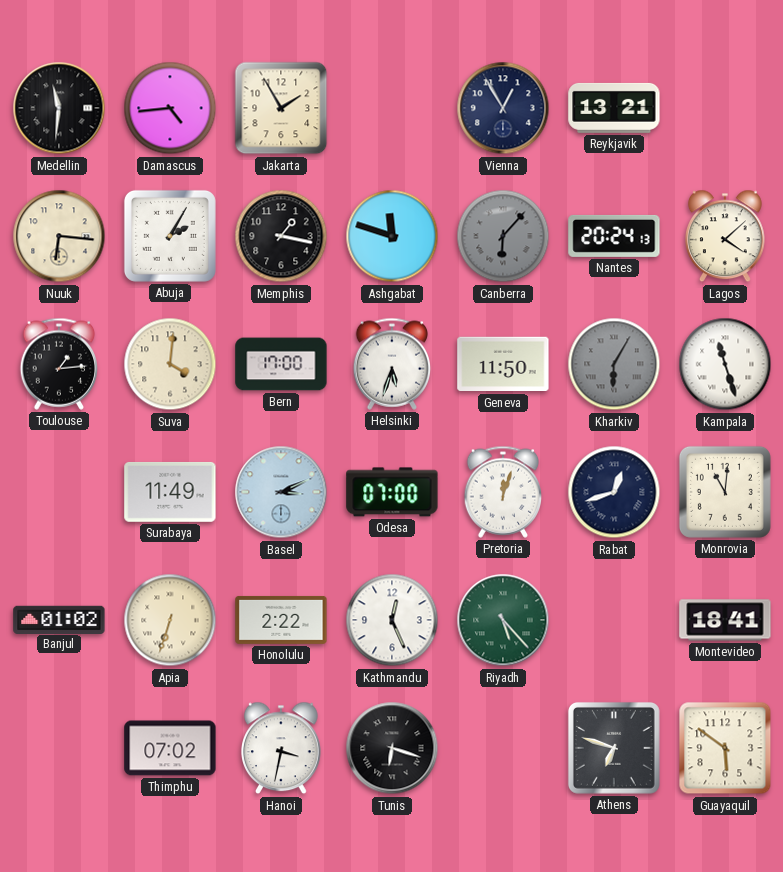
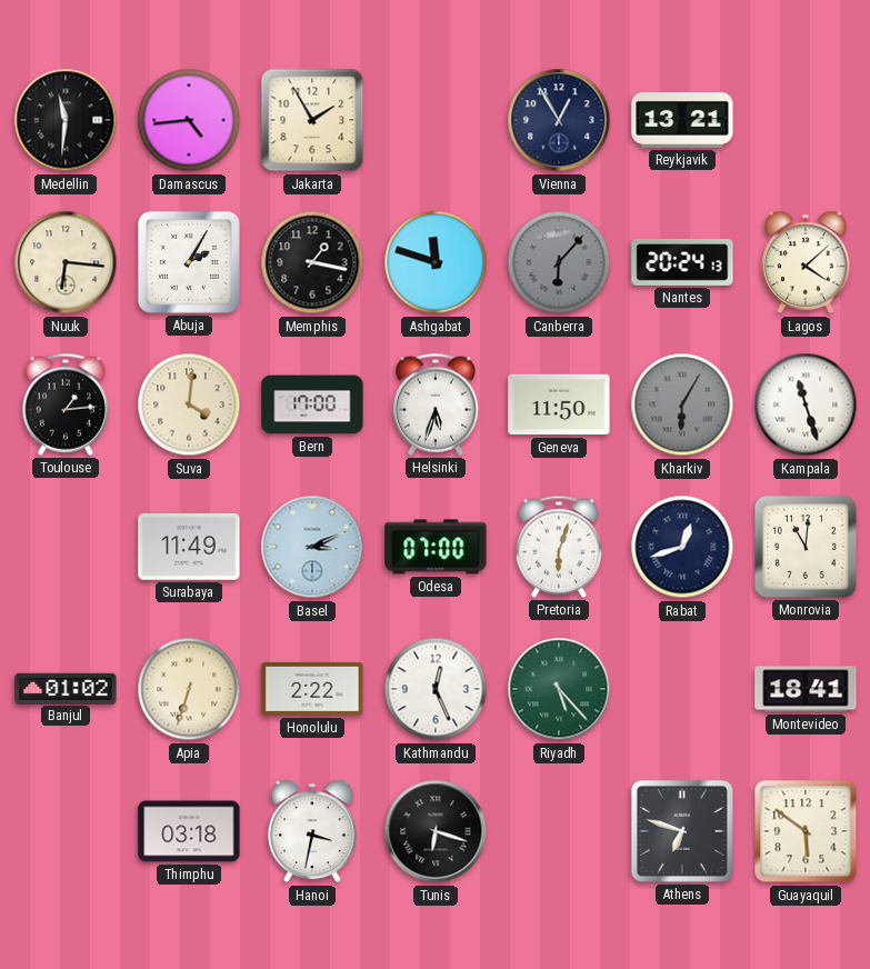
Pretoria: 12:03 -> 6:03
Thimphu: 07:02 -> 03:18
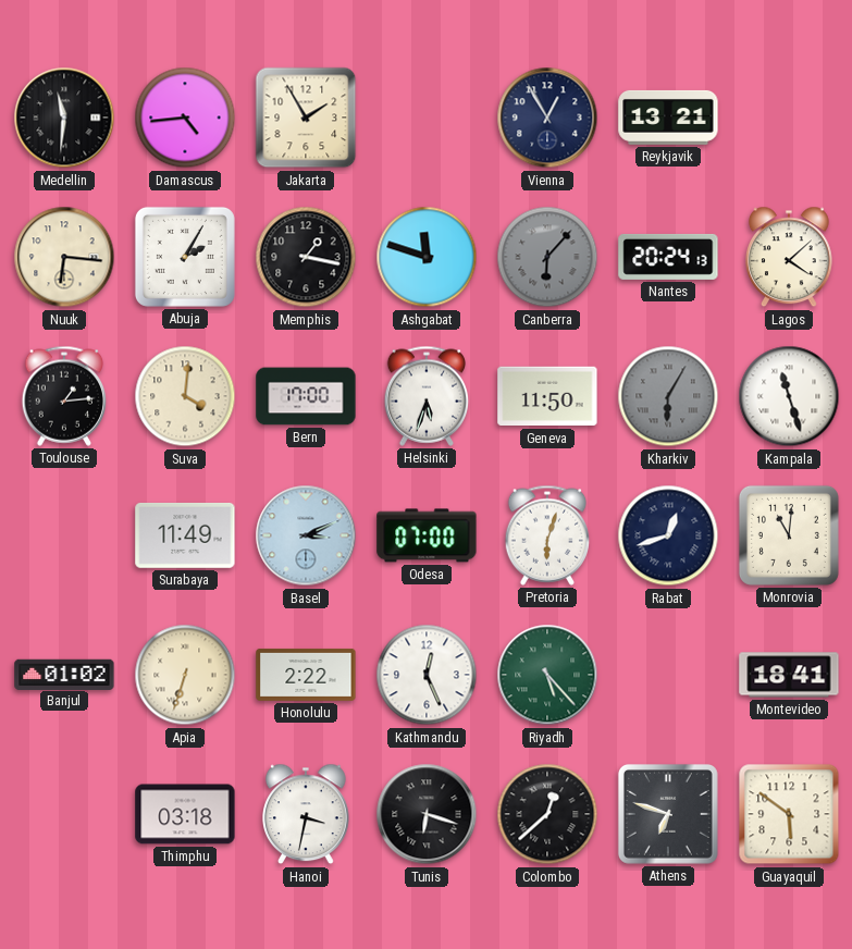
Colombo: none -> 12:38
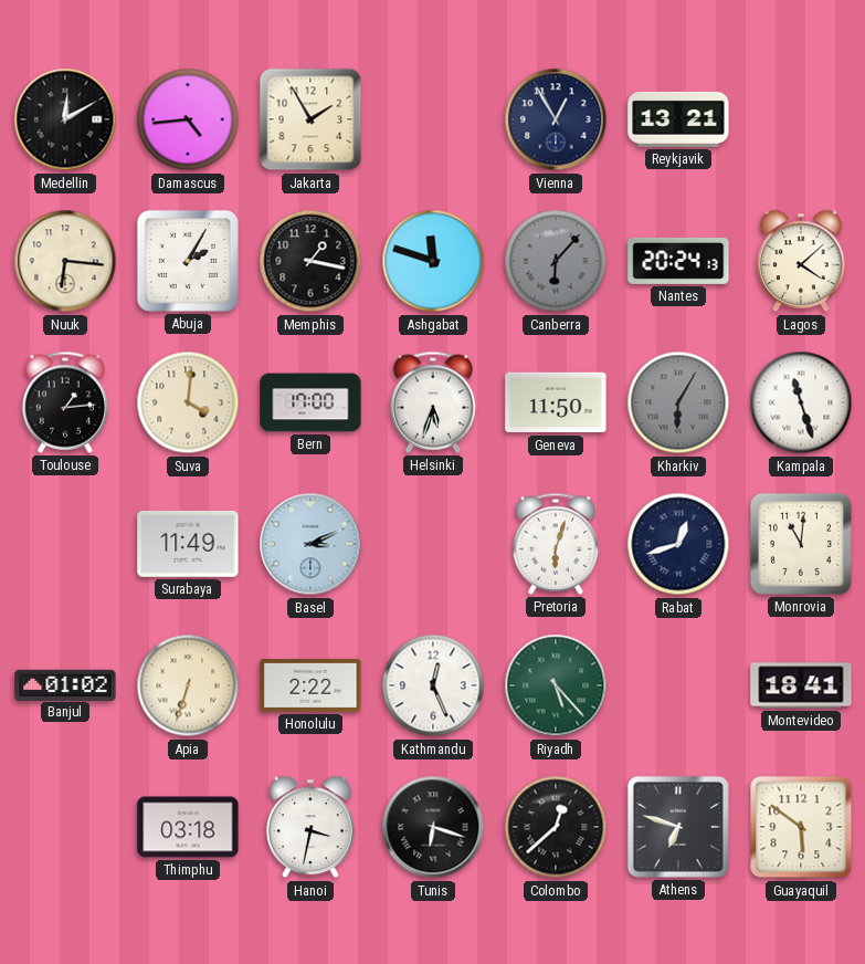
Medellin: 11:31 -> 12:10
Odesa: 07:00 -> none
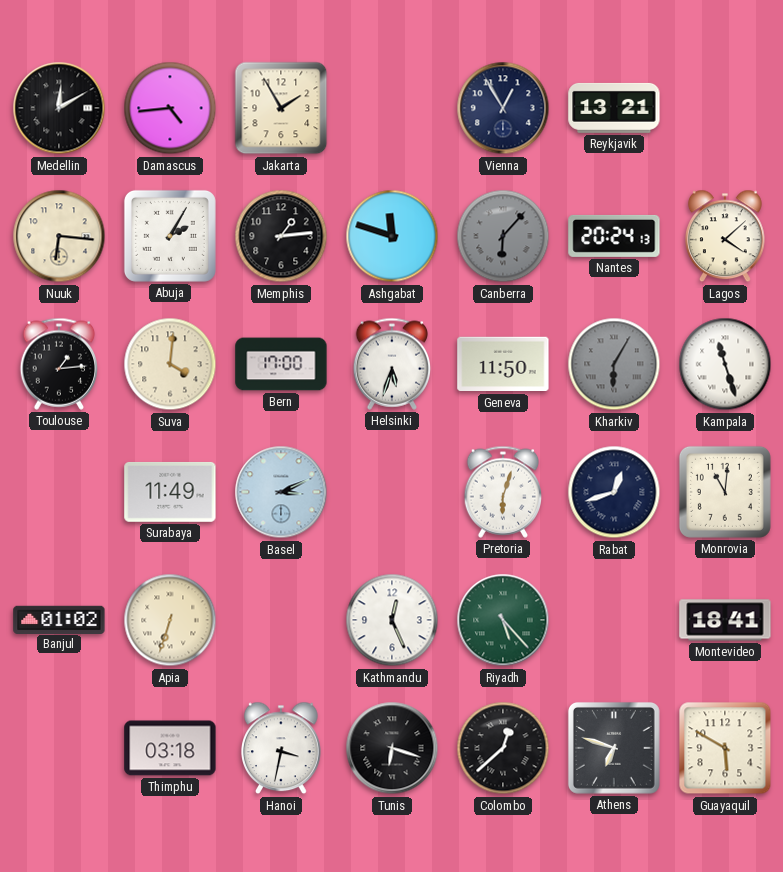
Memphis: 1:17 -> 1:14
Honolulu: 2:22 -> none
Guayaquil: 5:51 -> 5:50
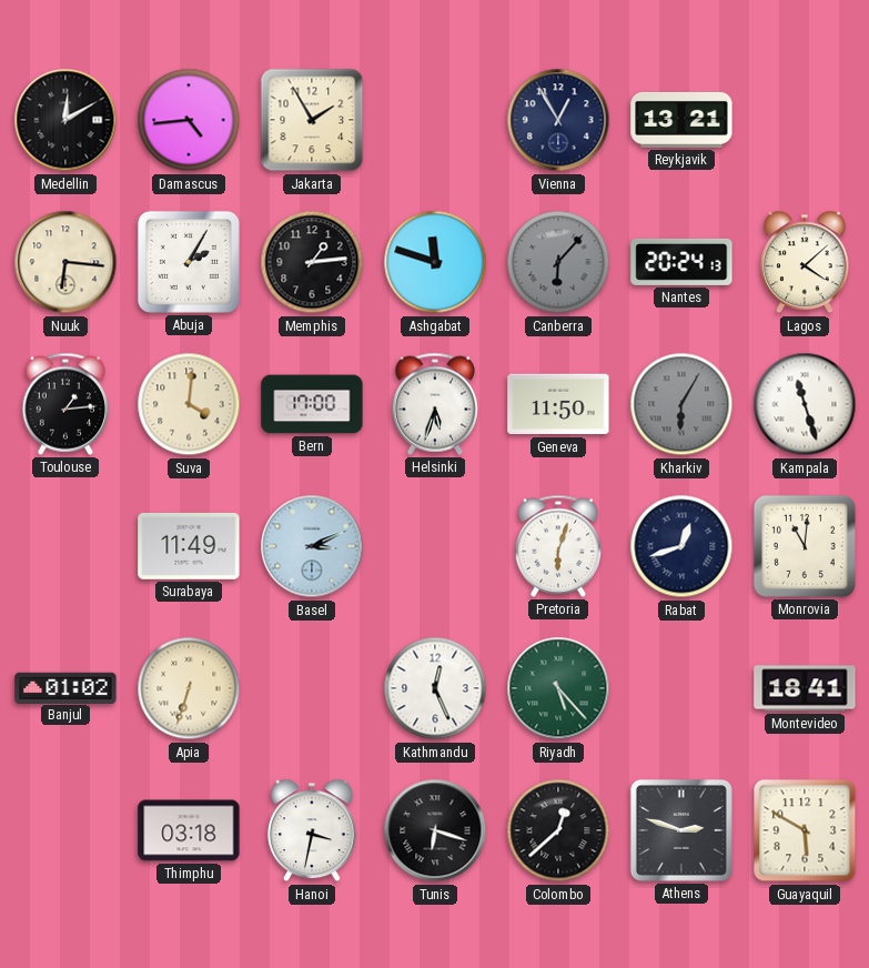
Athens: 6:48 -> 2:48
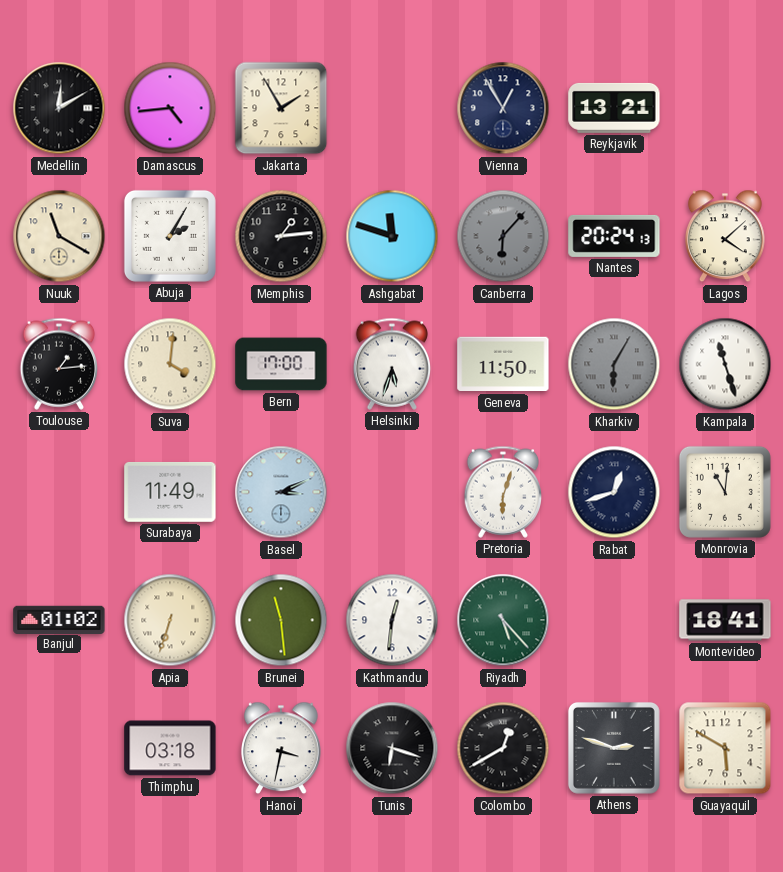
Nuuk: 6:16 -> 11:20
Brunei: none -> 11:29
Kathmandu: 12:26 -> 12:31
Colombo: 12:38 -> 12:40
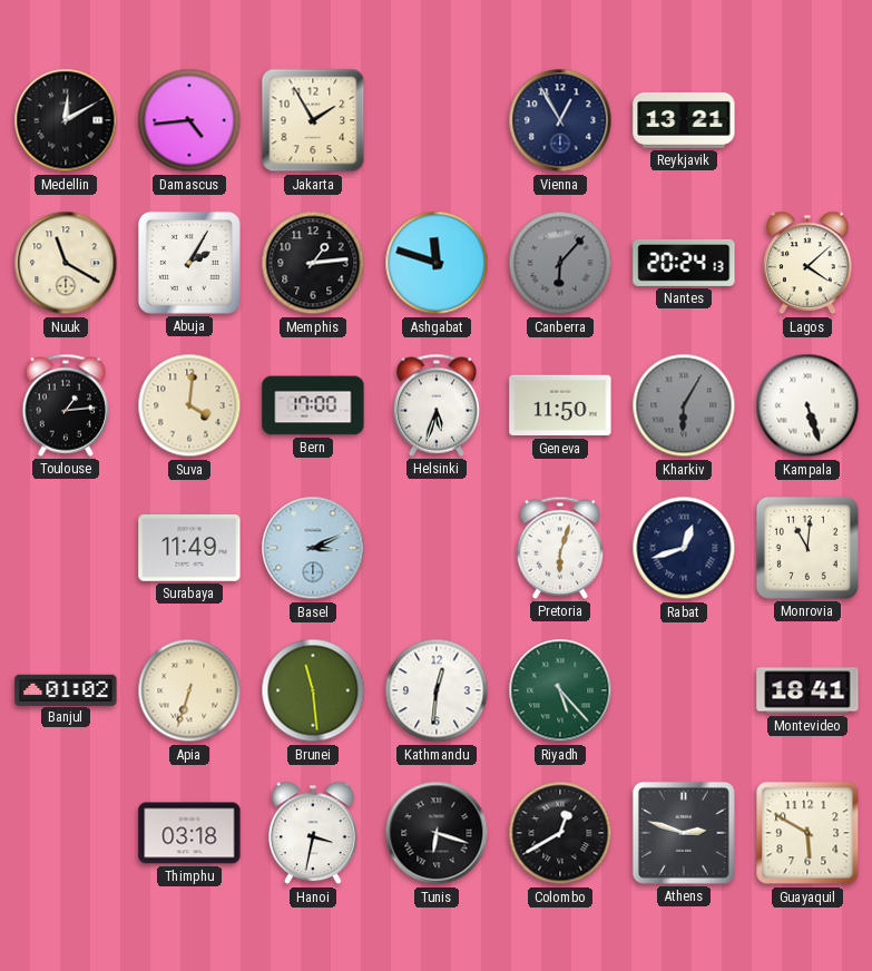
Kampala: 11:27 -> 5:27
